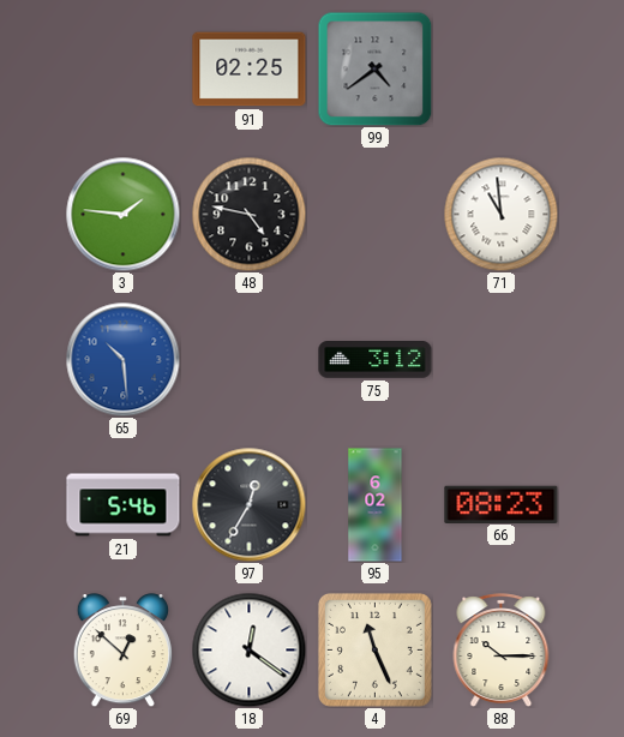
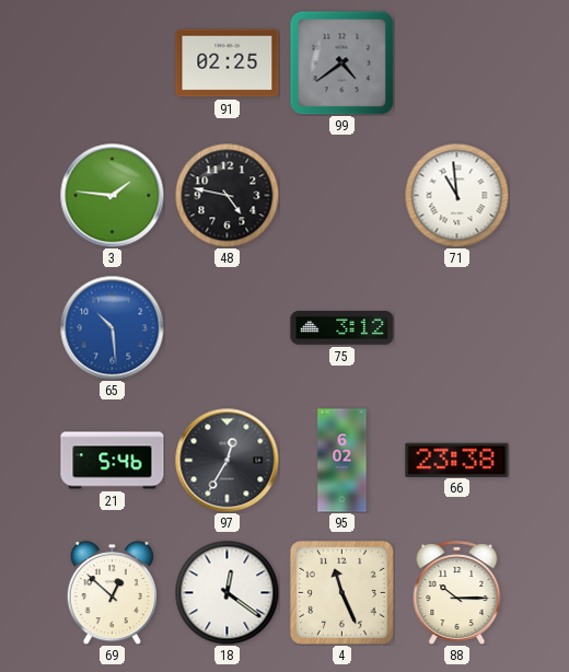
66: 08:23 -> 23:38
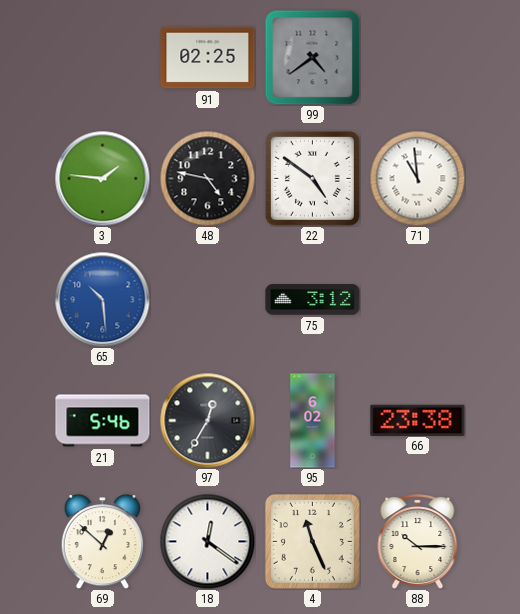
22: none -> 4:51
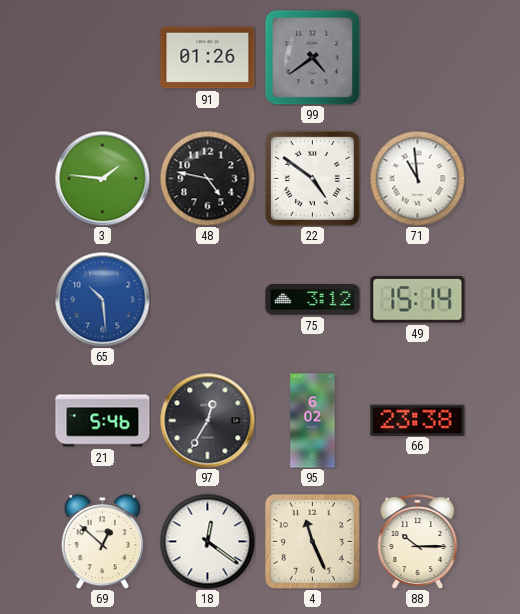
91: 02:25 -> 01:26
49: none -> 15:14
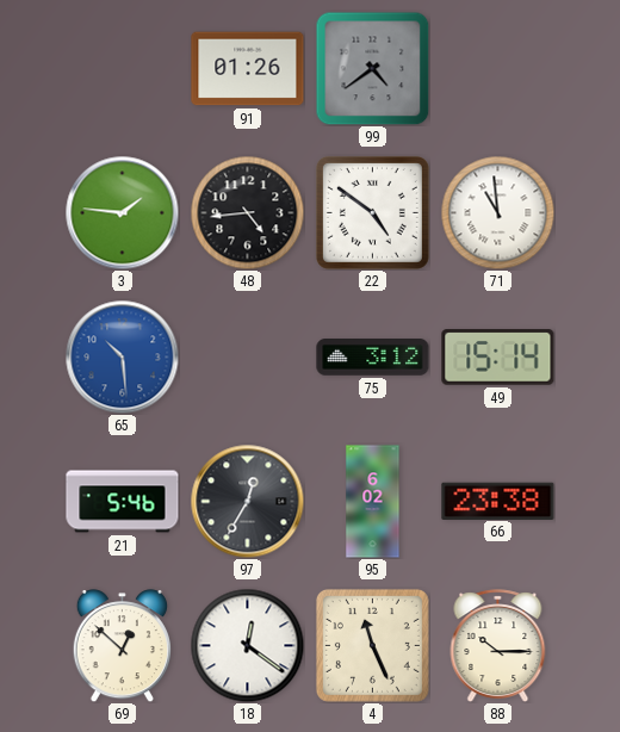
48: 4:47 -> 4:44
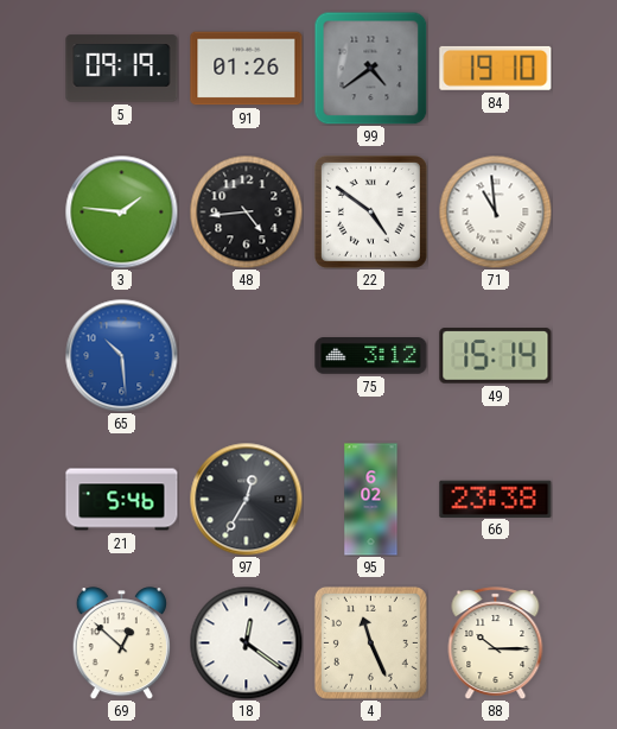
5: none -> 09:19
84: none -> 19:10
